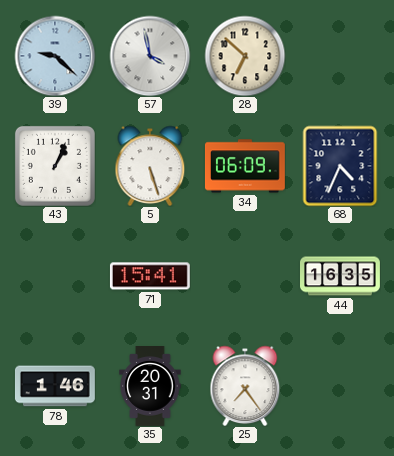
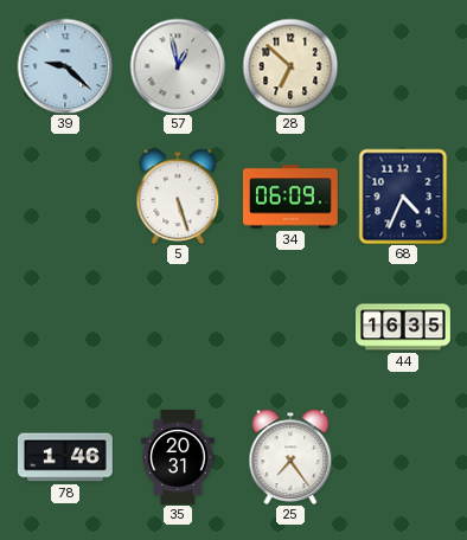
57: 3:58 -> 12:58
43: 1:04 -> none
71: 15:41 -> none
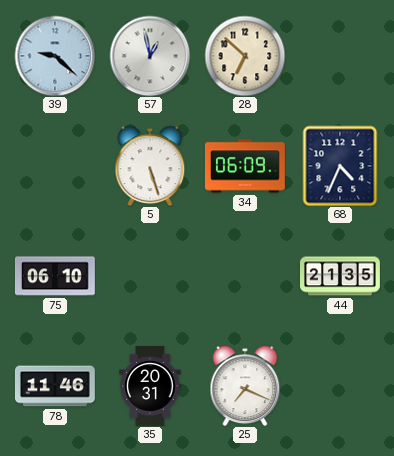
75: none -> 06:10
44: 16:35 -> 21:35
78: 1:46 -> 11:46
25: 7:24 -> 7:19
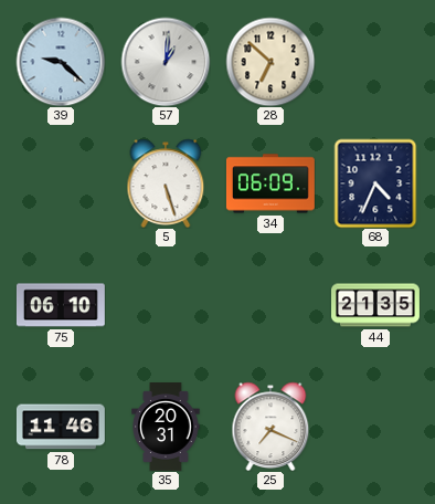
57: 12:58 -> 1:01
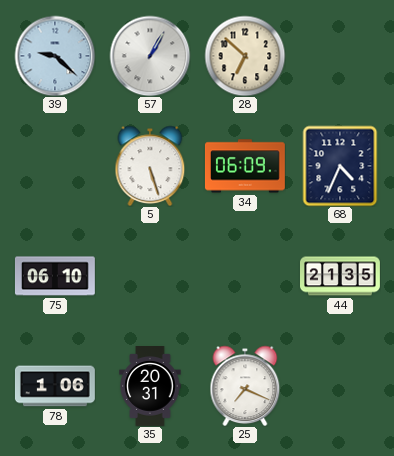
57: 1:01 -> 1:05
78: 11:46 -> 1:06
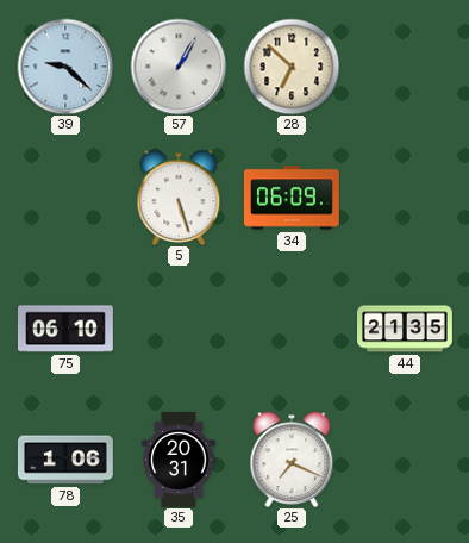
68: 4:34 -> none
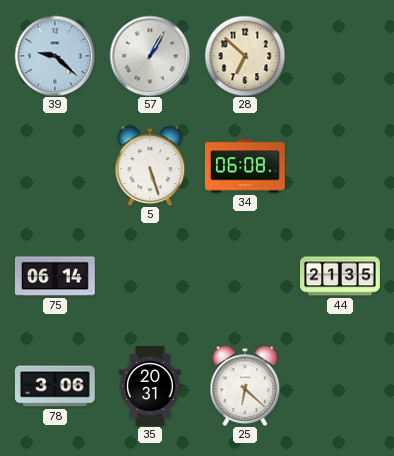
34: 06:09 -> 06:08
75: 06:10 -> 06:14
78: 1:06 -> 3:06
25: 7:19 -> 6:22
